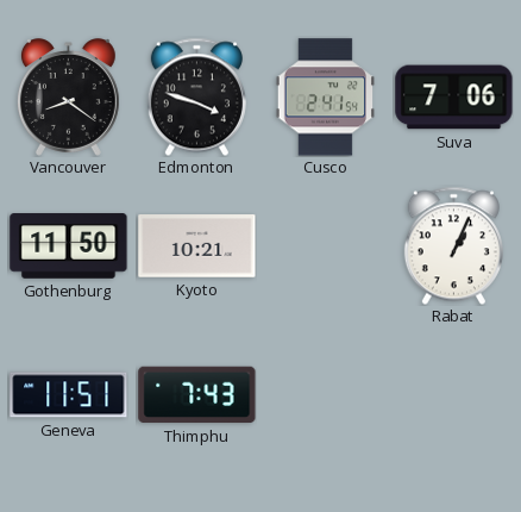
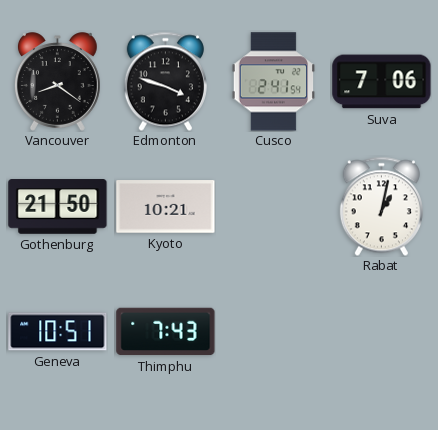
Gothenburg: 11:50 -> 21:50
Rabat: 1:04 -> 1:02
Geneva: 11:51 -> 10:51
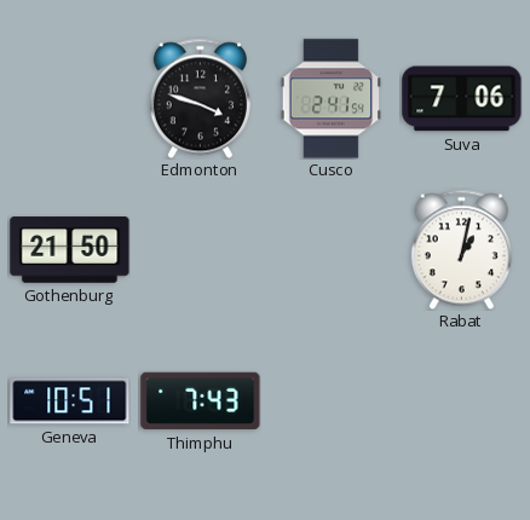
Vancouver: 8:21 -> none
Kyoto: 10:21 -> none
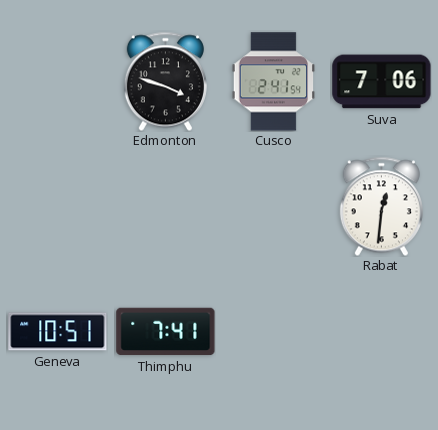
Gothenburg: 21:50 -> none
Rabat: 1:02 -> 12:31
Thimphu: 7:43 -> 7:41
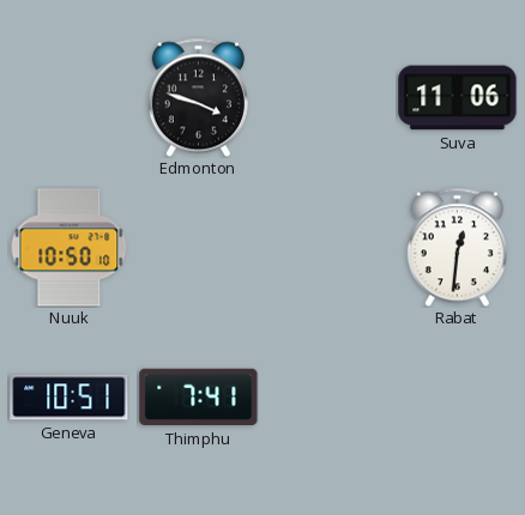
Cusco: 2:41 -> none
Suva: 7:06 -> 11:06
Nuuk: none -> 10:50
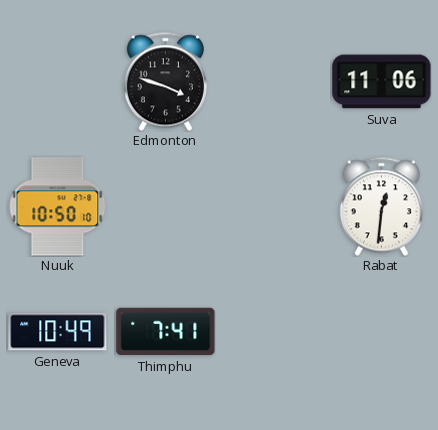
Geneva: 10:51 -> 10:49
